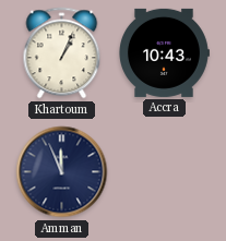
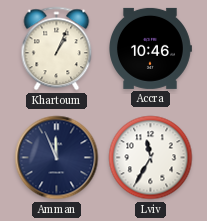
Accra: 10:43 -> 10:46
Lviv: none -> 11:35
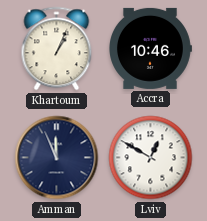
Lviv: 11:35 -> 12:50
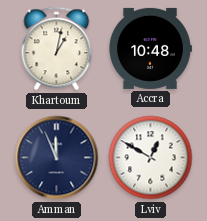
Khartoum: 1:04 -> 1:02
Accra: 10:46 -> 10:48
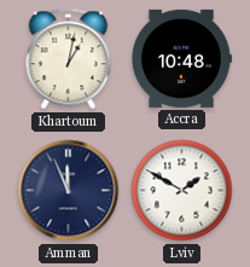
Lviv: 12:50 -> 1:50
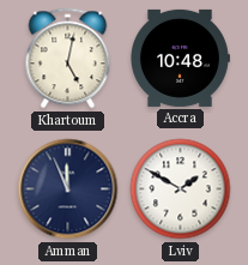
Khartoum: 1:02 -> 5:02
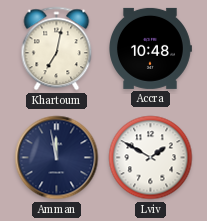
Khartoum: 5:02 -> 7:02
Amman: 11:56 -> 11:58
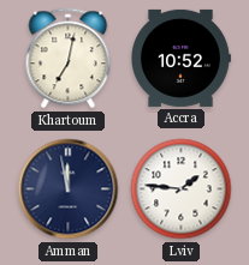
Accra: 10:48 -> 10:52
Lviv: 1:50 -> 1:46
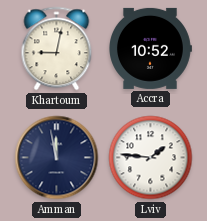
Khartoum: 7:02 -> 9:02
